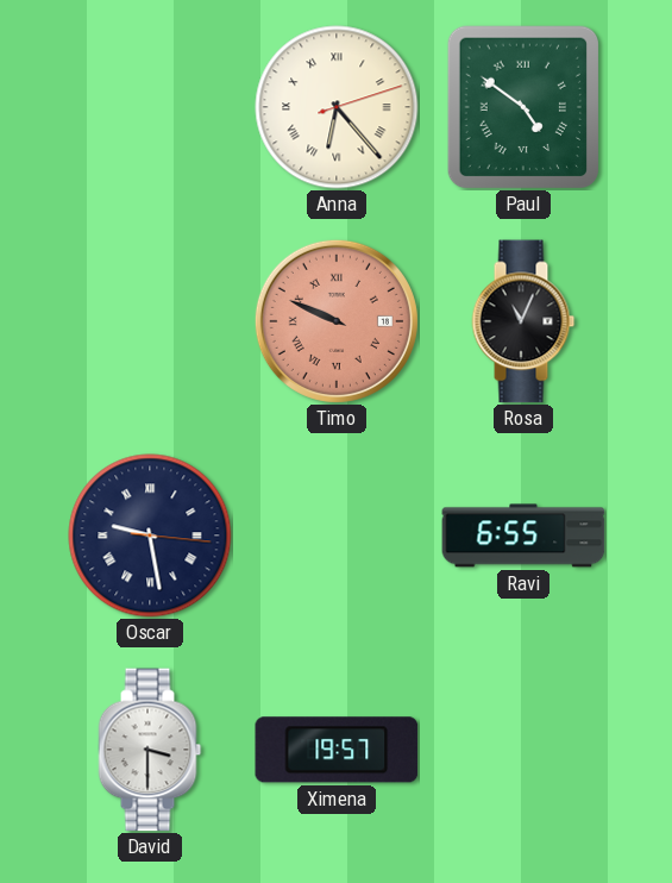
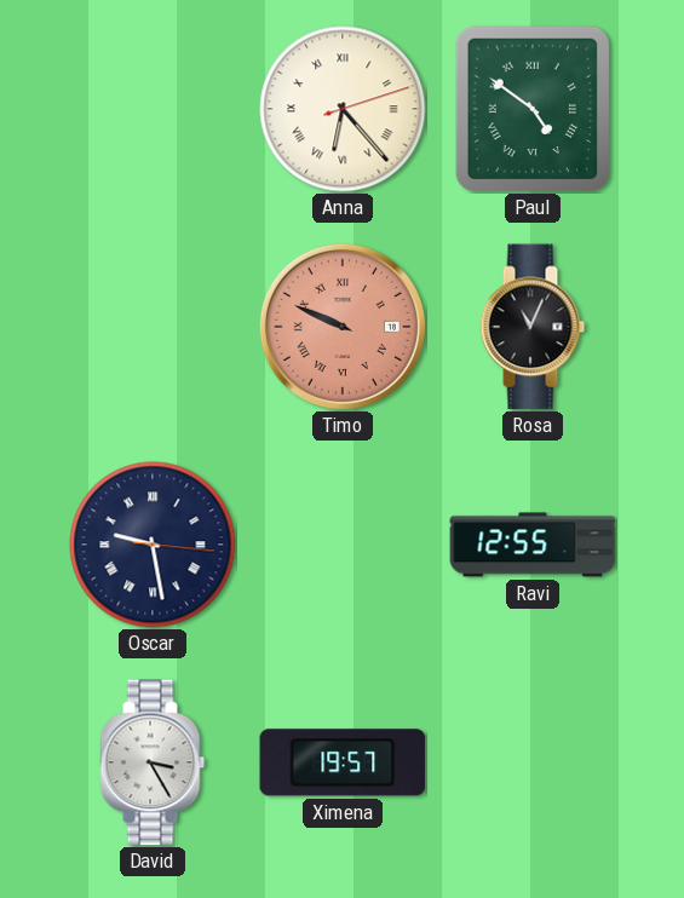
Ravi: 6:55 -> 12:55
David: 3:30 -> 3:25
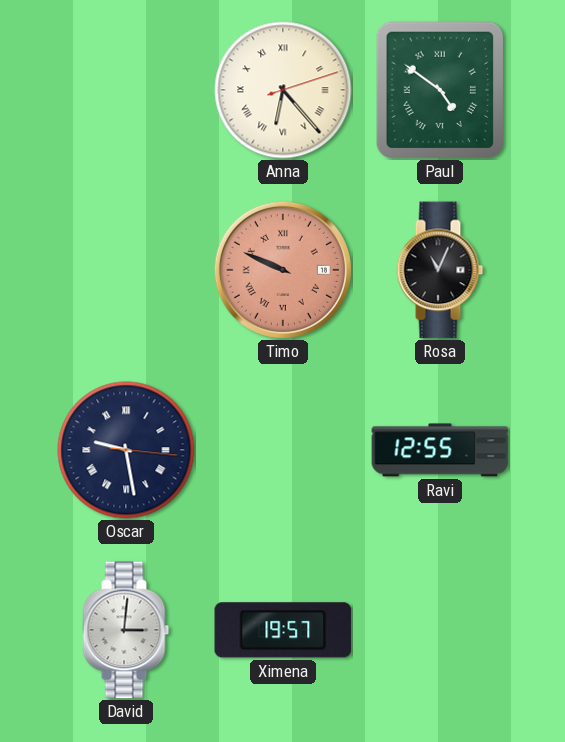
David: 3:25 -> 3:01
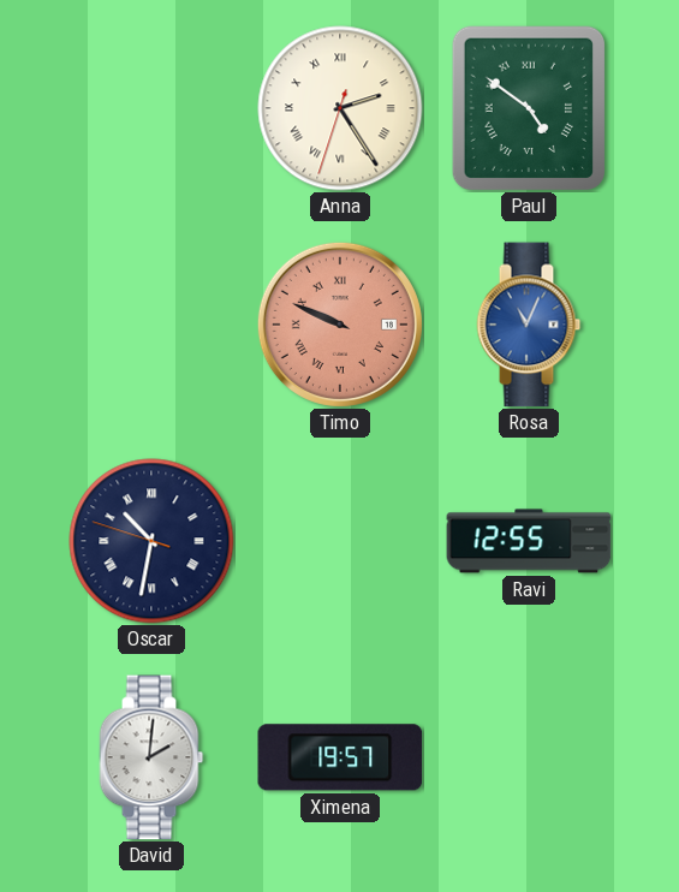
Anna: 6:23 -> 2:24
Rosa dial: black -> blue
Oscar: 9:28 -> 10:31
David: 3:01 -> 2:01
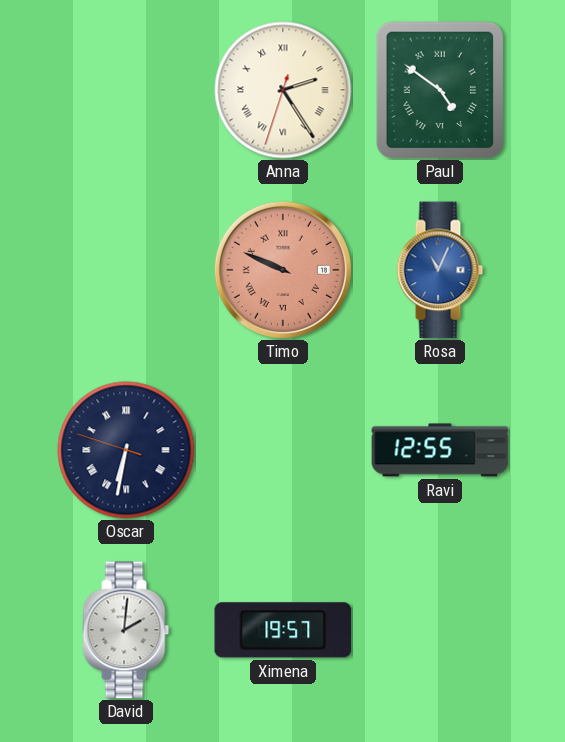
Oscar: 10:31 -> 6:31
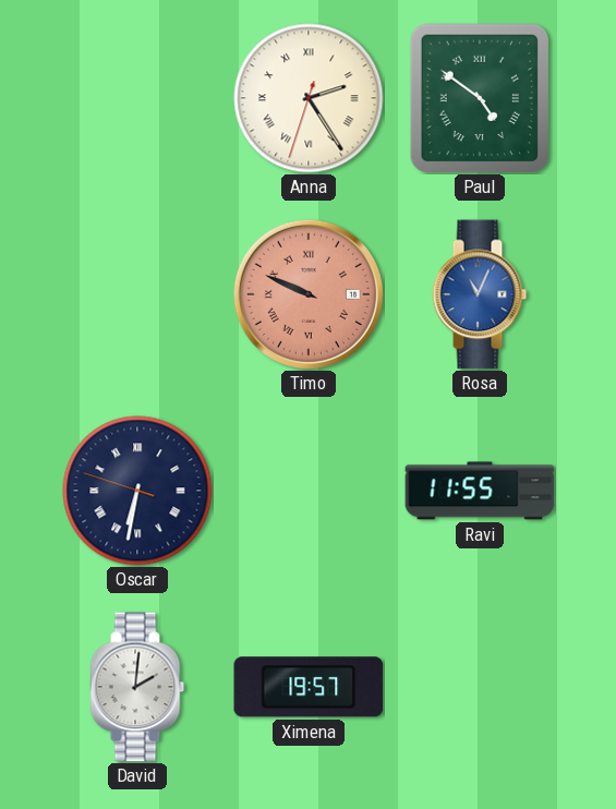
Ravi: 12:55 -> 11:55
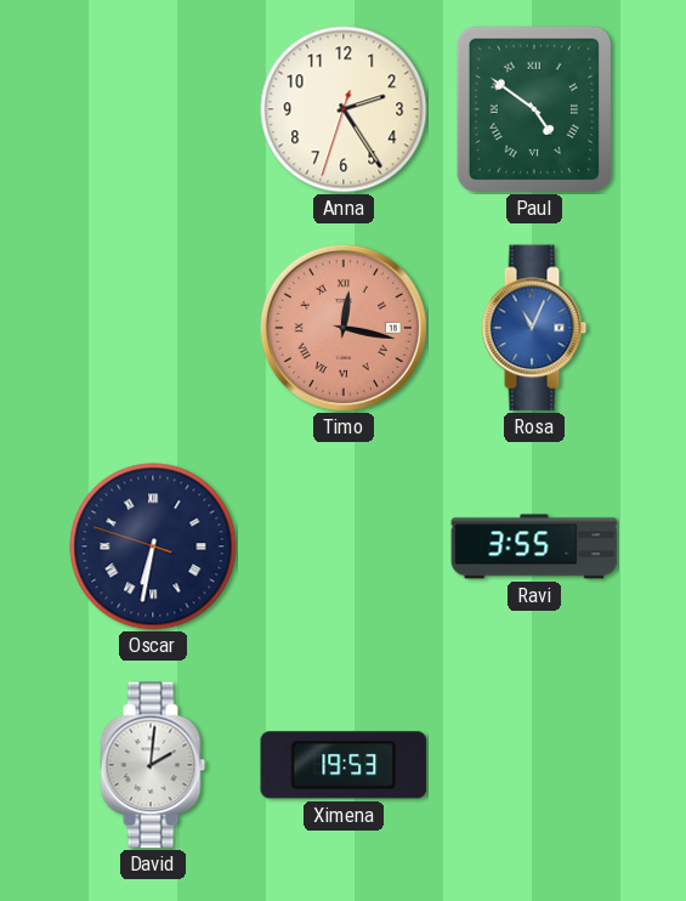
Anna numerals: Roman -> Arabic
Timo: 9:49 -> 12:17
Ravi: 11:55 -> 3:55
Ximena: 19:57 -> 19:53
